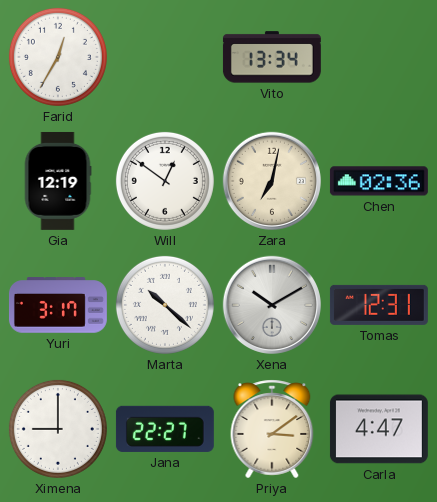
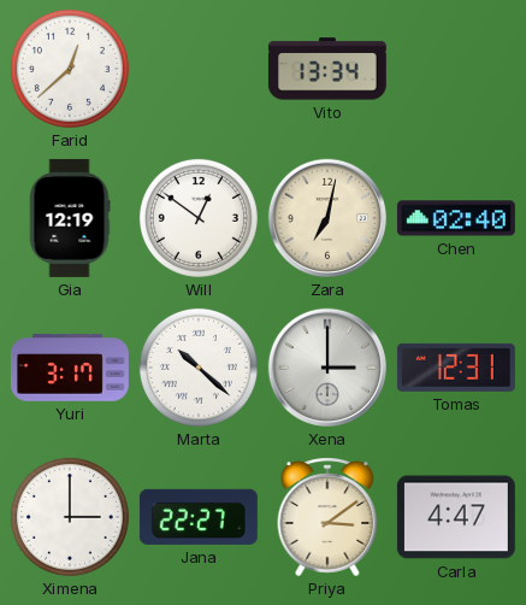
Farid: 12:35 -> 12:38
Chen: 02:36 -> 02:40
Xena: 10:10 -> 3:00
Ximena: 9:00 -> 3:00
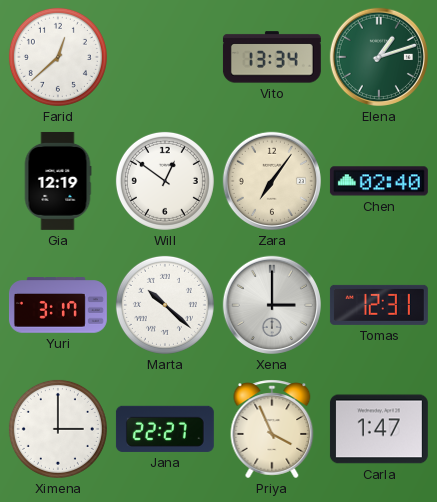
Elena: none -> 1:12
Zara: 7:02 -> 7:06
Priya: 3:09 -> 3:56
Carla: 4:47 -> 1:47
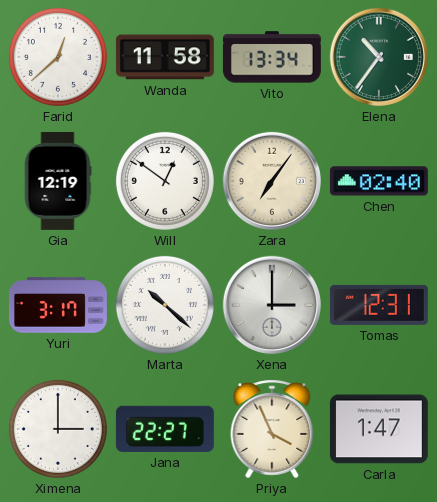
Wanda: none -> 11:58
Elena: 1:12 -> 10:36
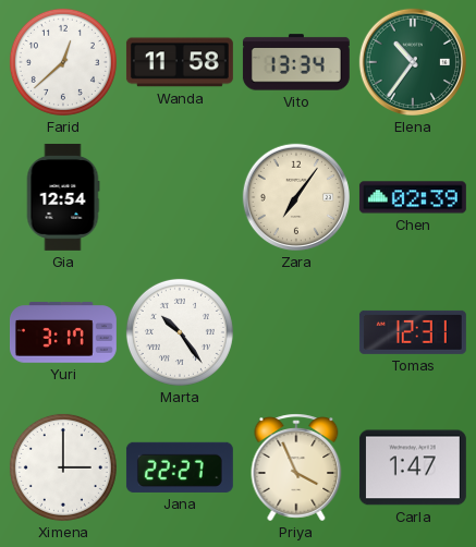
Gia: 12:19 -> 12:54
Will: 12:51 -> none
Chen: 02:40 -> 02:39
Marta: 10:22 -> 10:24
Xena: 3:00 -> none
